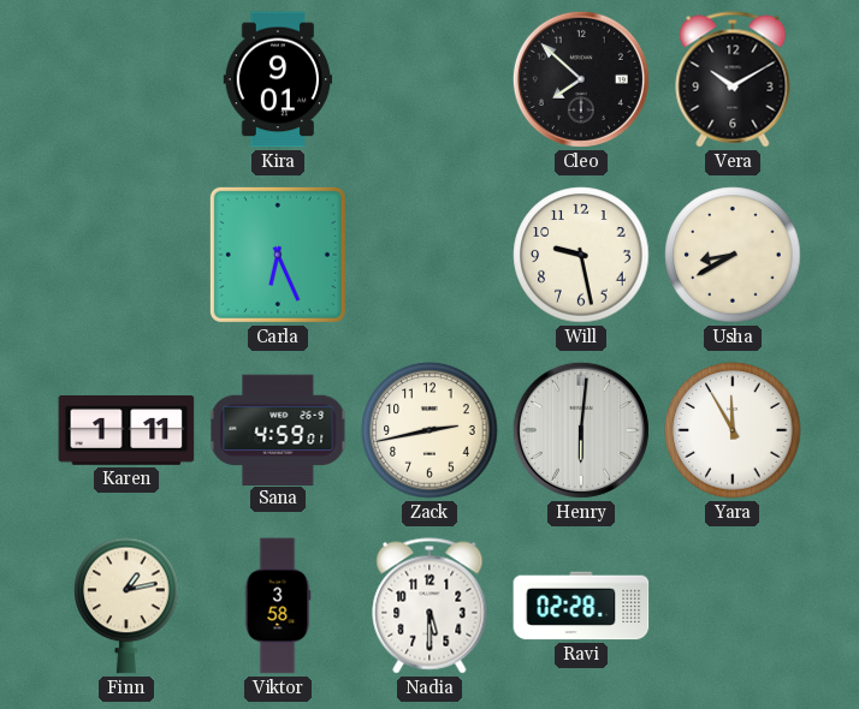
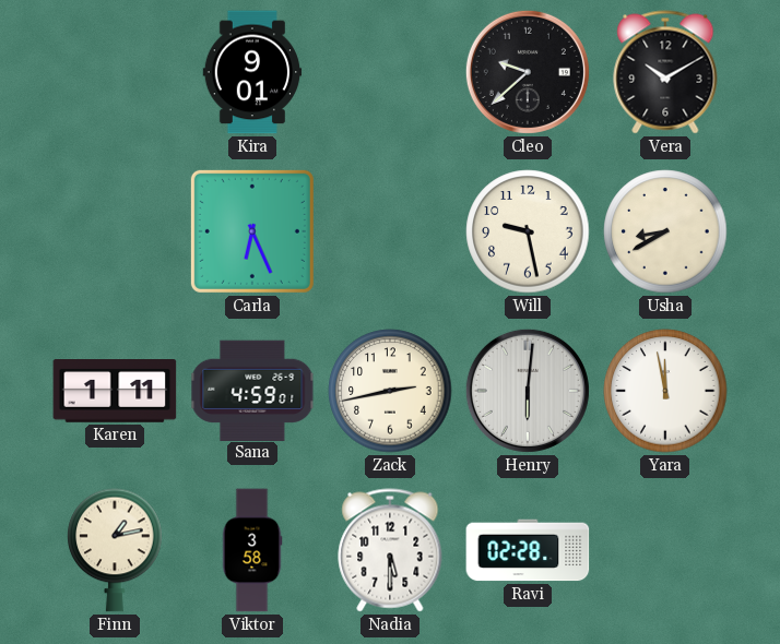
Cleo: 7:52 -> 9:38
Yara: 11:55 -> 11:58
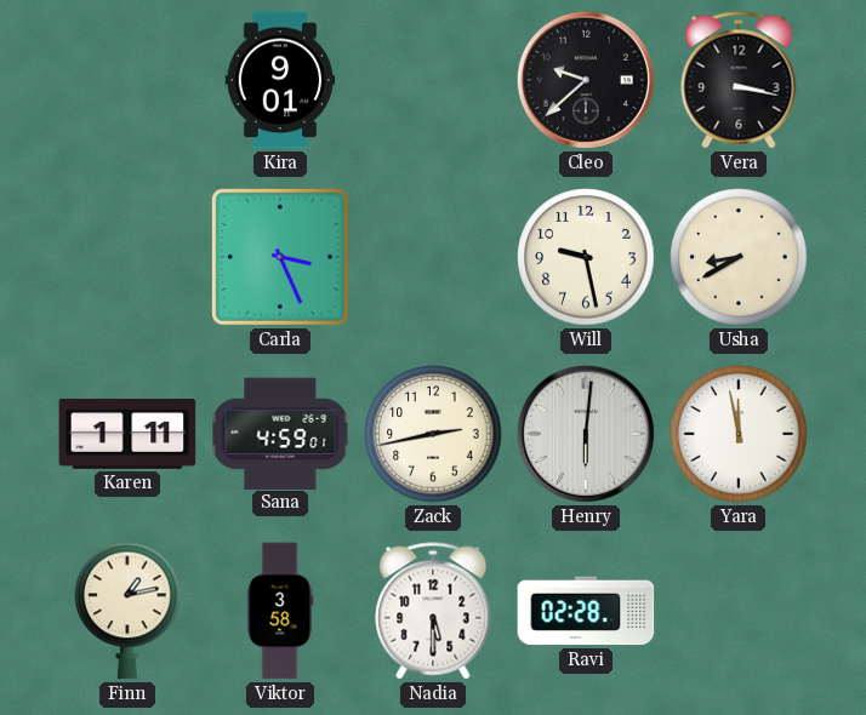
Vera: 10:10 -> 3:17
Carla: 6:26 -> 3:26
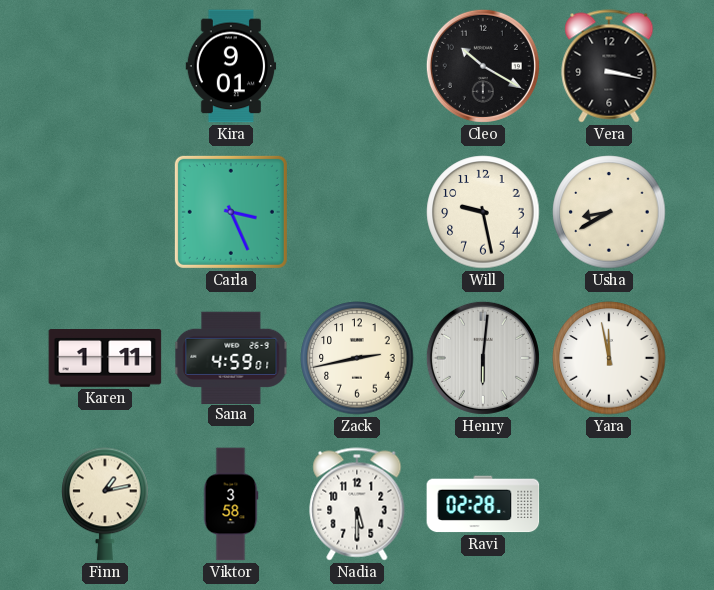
Cleo: 9:38 -> 10:20
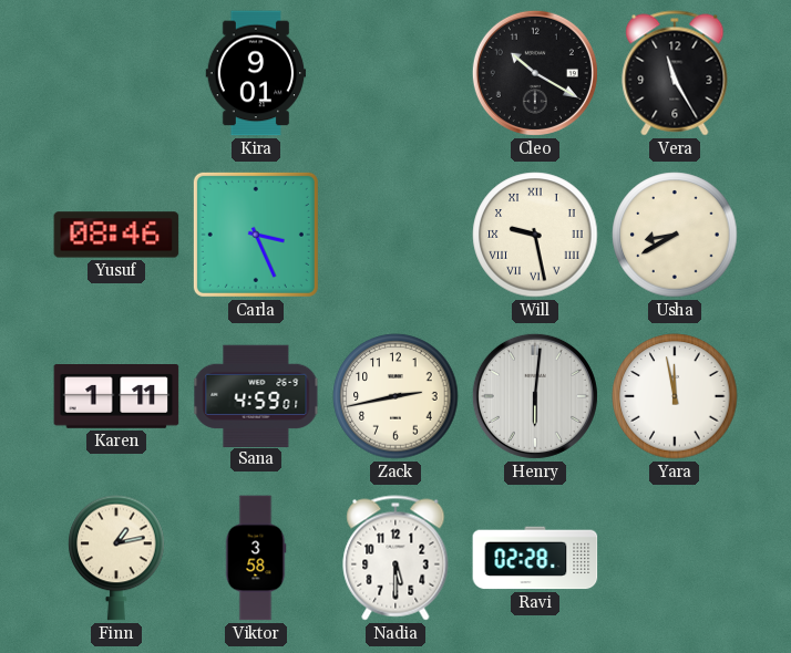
Vera: 3:17 -> 11:25
Yusuf: none -> 08:46
Will numerals: Arabic -> Roman
